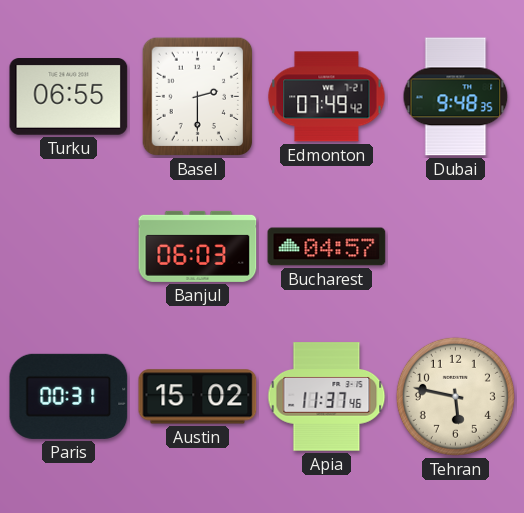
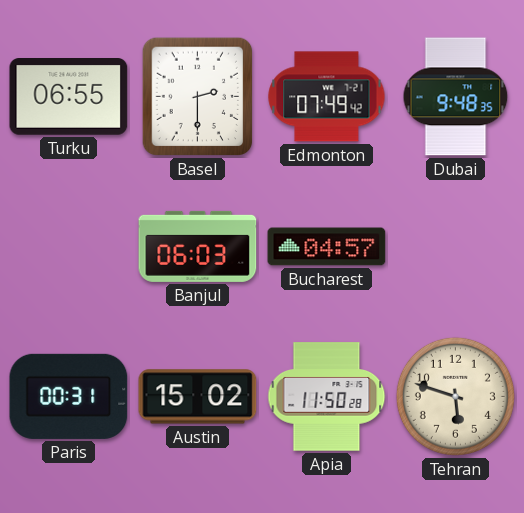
Apia: 11:37 -> 11:50
Tehran: 5:47 -> 5:48
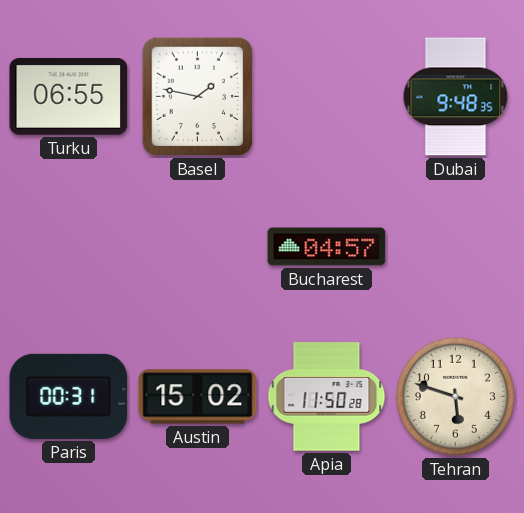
Basel: 2:30 -> 1:47
Edmonton: 07:49 -> none
Banjul: 06:03 -> none
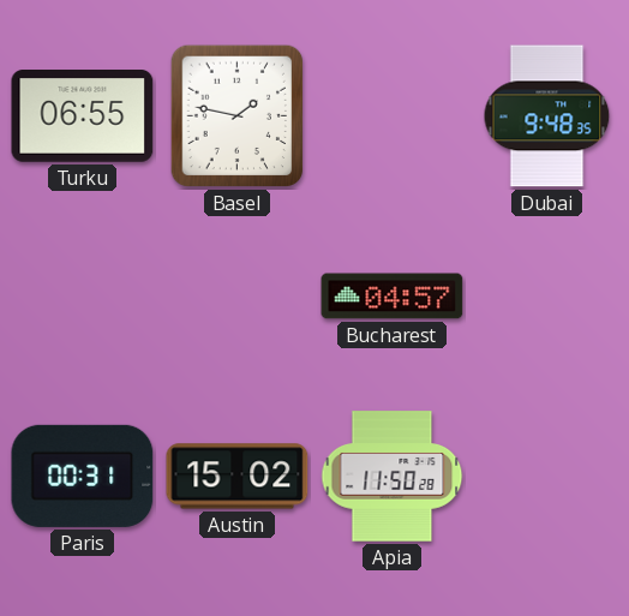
Tehran: 5:48 -> none
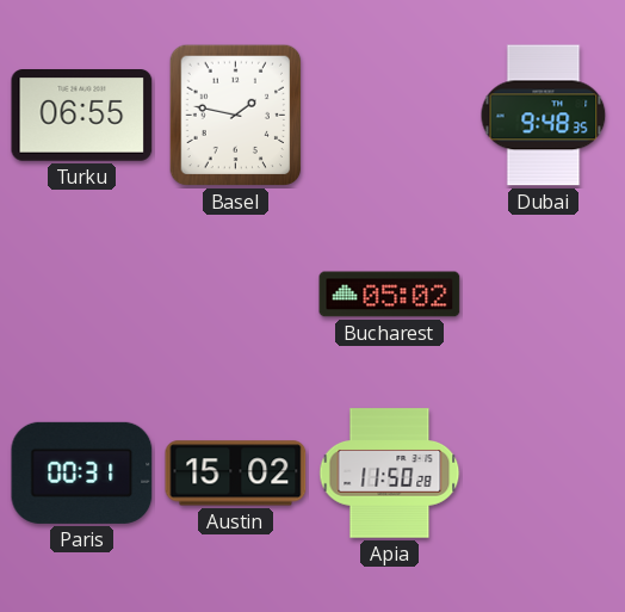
Bucharest: 04:57 -> 05:02
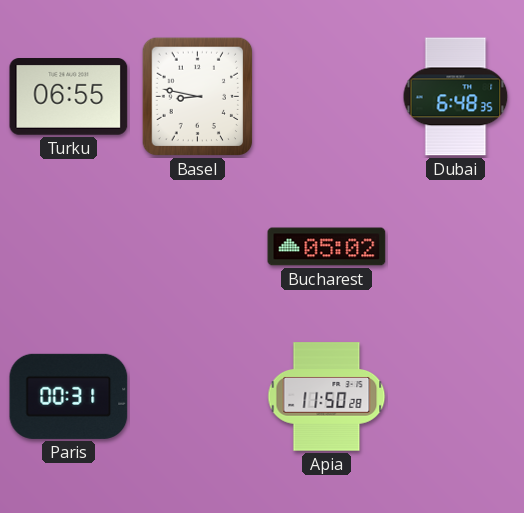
Basel: 1:47 -> 8:47
Dubai: 9:48 -> 6:48
Austin: 15:02 -> none
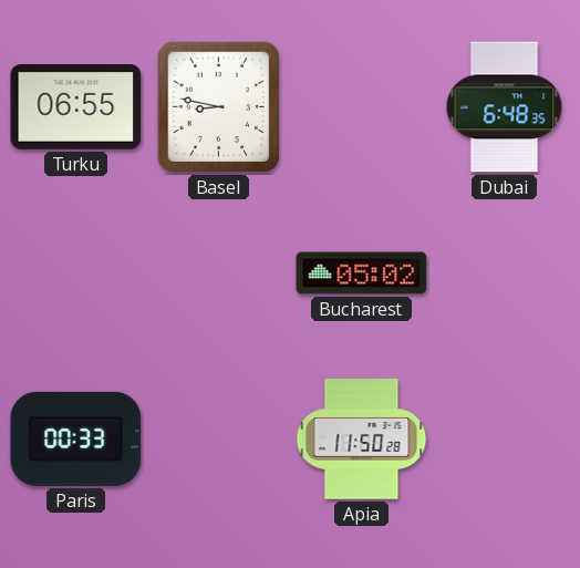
Paris: 00:31 -> 00:33
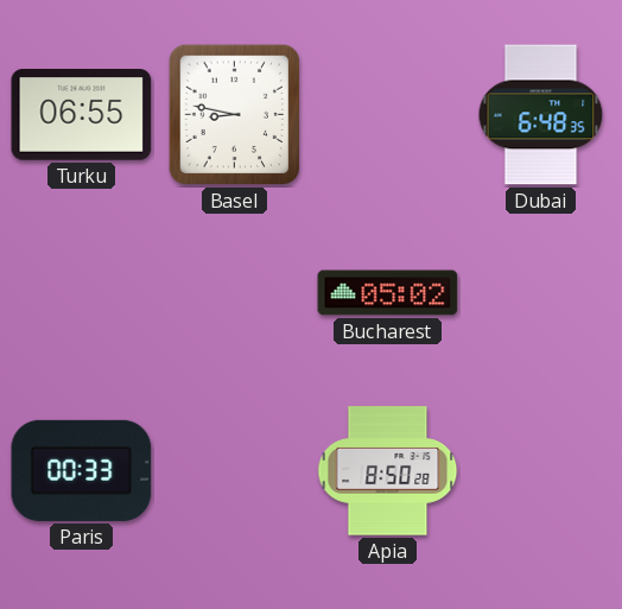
Apia: 11:50 -> 8:50
